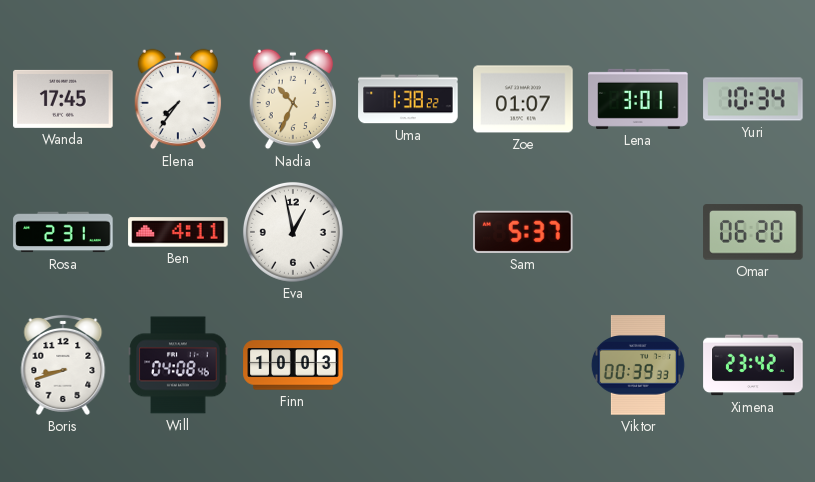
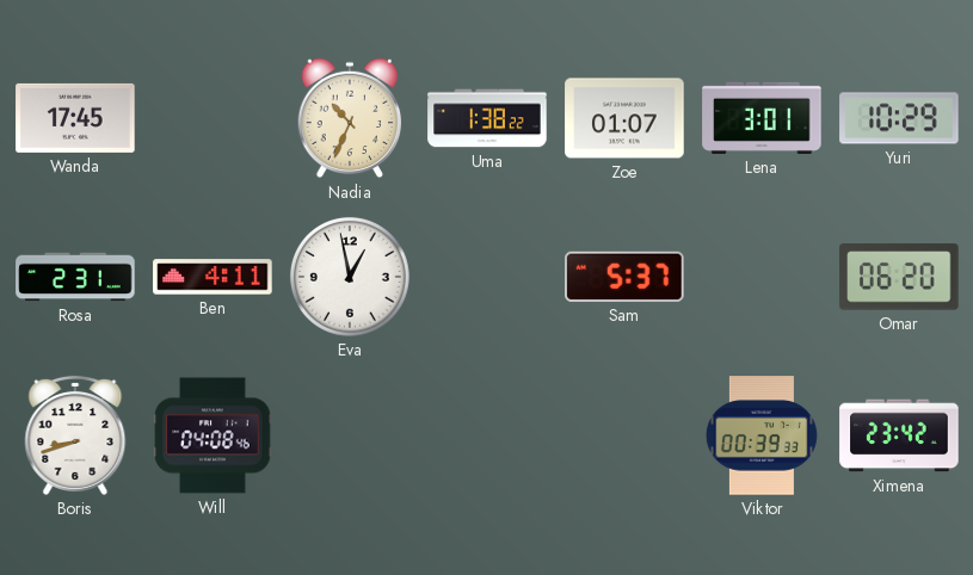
Elena: 7:36 -> none
Yuri: 10:34 -> 10:29
Finn: 10:03 -> none
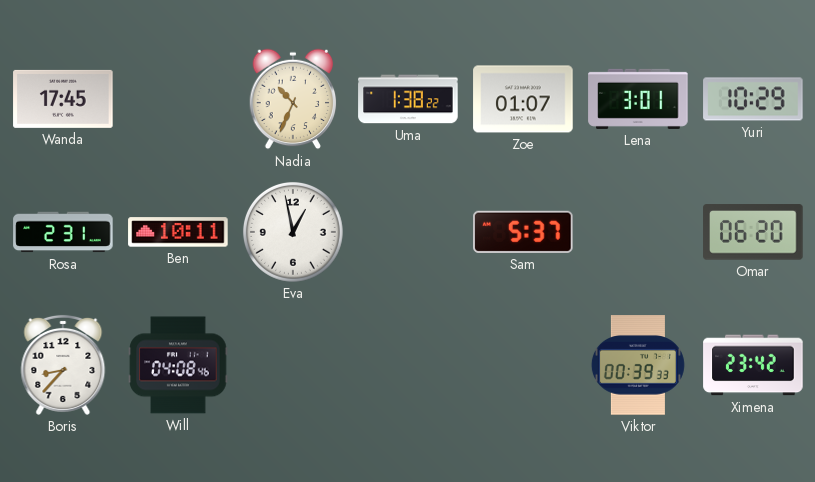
Ben: 4:11 -> 10:11
Boris: 8:42 -> 8:37
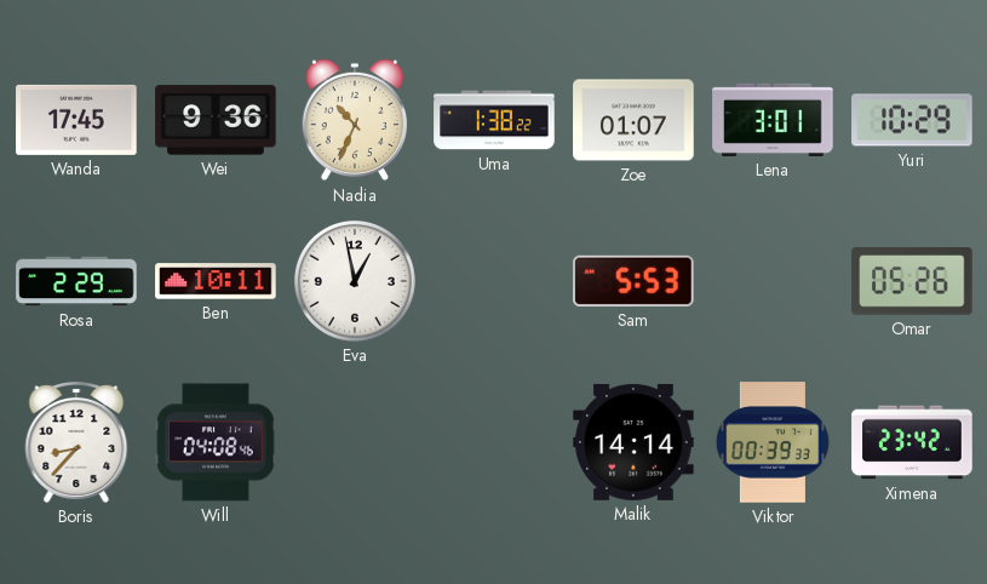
Wei: none -> 9:36
Rosa: 2:31 -> 2:29
Sam: 5:37 -> 5:53
Omar: 06:20 -> 05:26
Malik: none -> 14:14
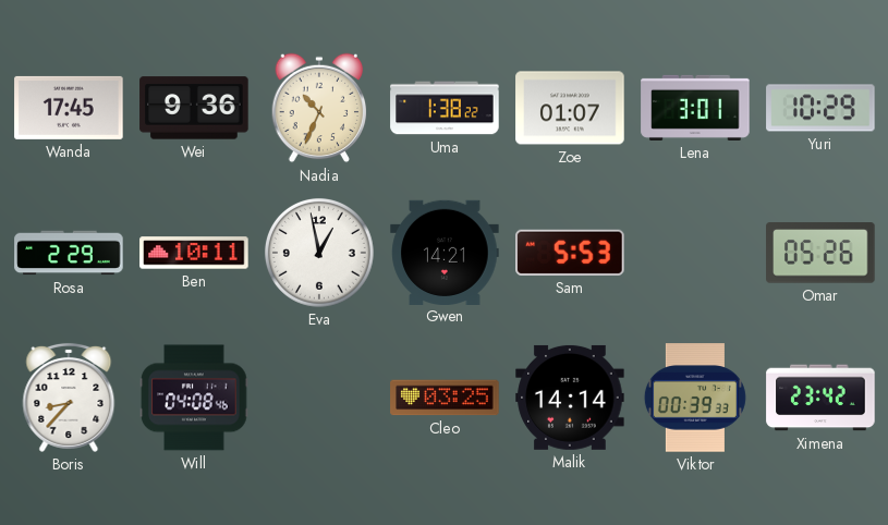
Gwen: none -> 14:21
Cleo: none -> 03:25
